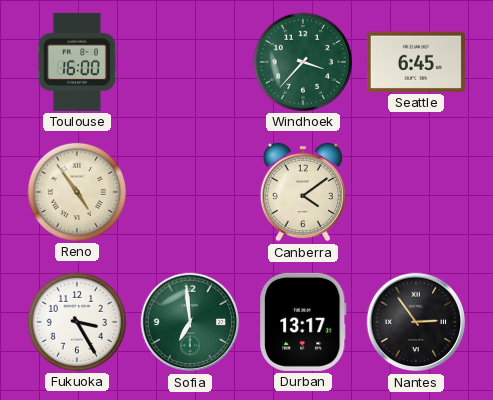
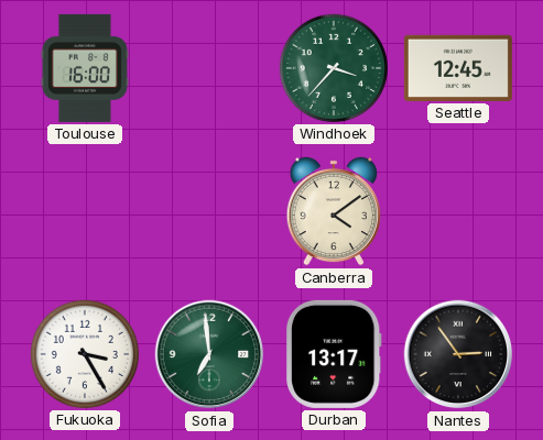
Seattle: 6:45 -> 12:45
Reno: 4:54 -> none
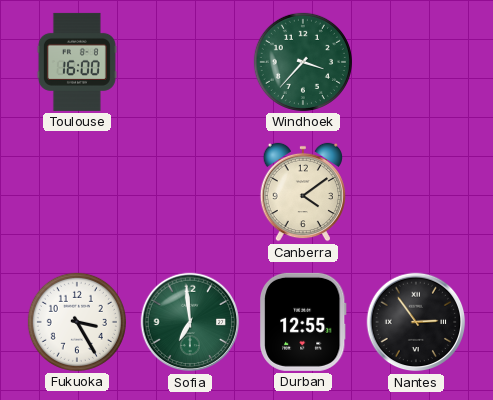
Seattle: 12:45 -> none
Durban: 13:17 -> 12:55
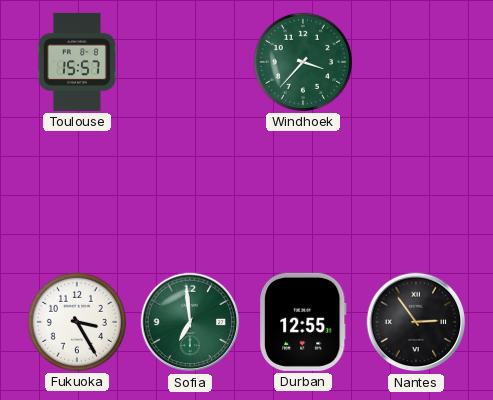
Toulouse: 16:00 -> 15:57
Canberra: 4:09 -> none
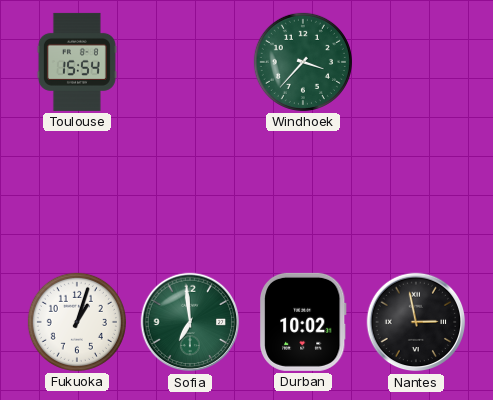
Toulouse: 15:57 -> 15:54
Fukuoka: 3:25 -> 1:03
Durban: 12:55 -> 10:02
Nantes: 2:54 -> 2:58
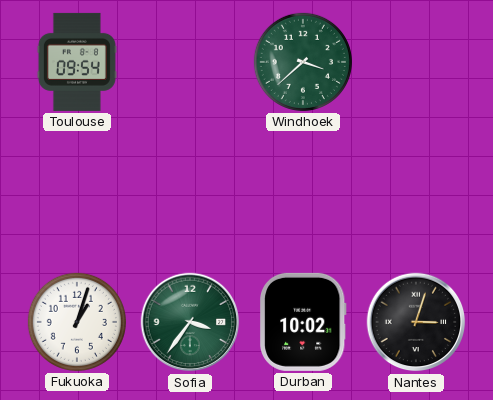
Toulouse: 15:54 -> 09:54
Windhoek: 3:37 -> 3:38
Sofia: 6:59 -> 3:36
Nantes: 2:58 -> 3:03
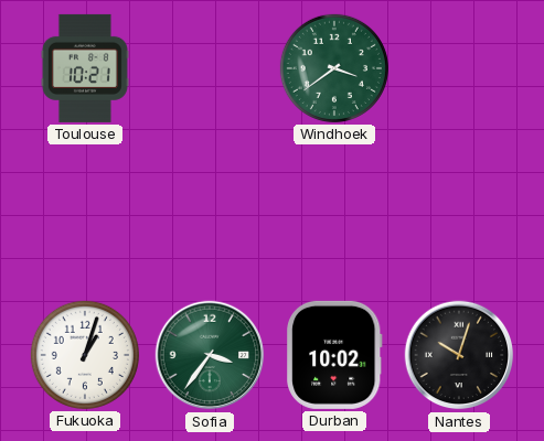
Toulouse: 09:54 -> 10:21
Windhoek: 3:38 -> 3:39
Nantes: 3:03 -> 10:03
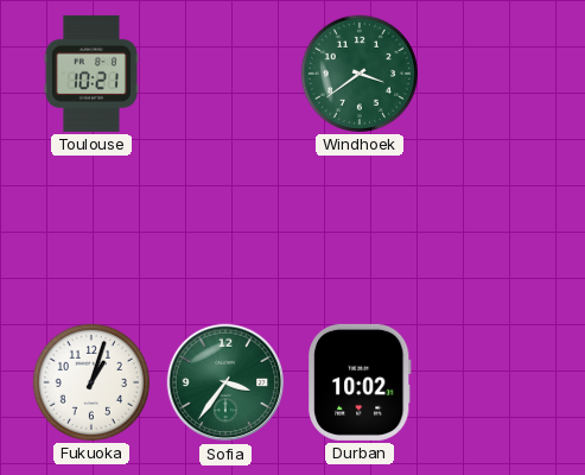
Nantes: 10:03 -> none
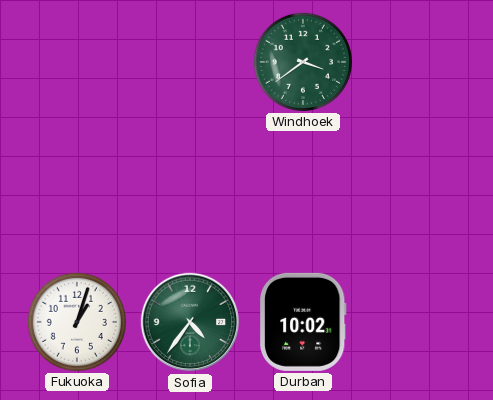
Toulouse: 10:21 -> none
Sofia: 3:36 -> 4:36
